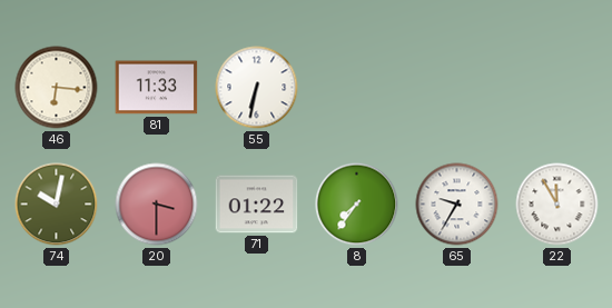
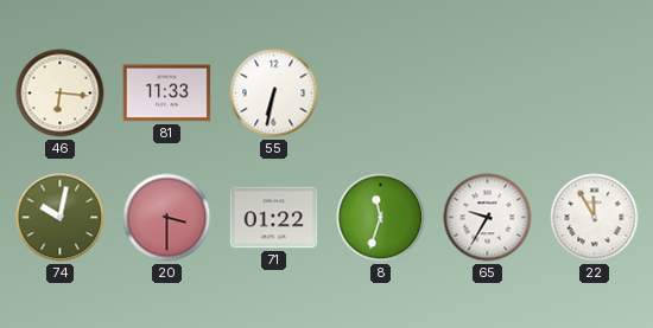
8: 7:36 -> 11:33
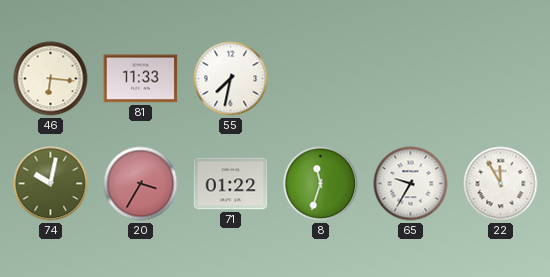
55: 6:32 -> 7:32
20: 3:30 -> 3:35
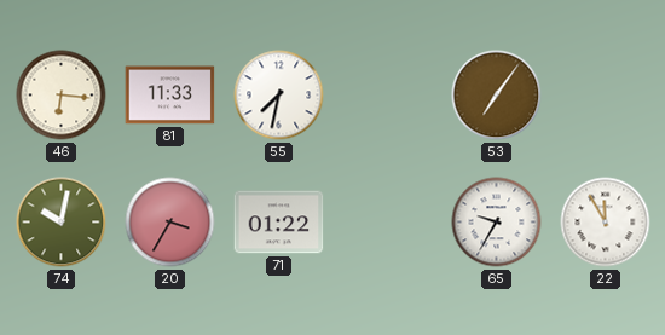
53: none -> 7:06
8: 11:33 -> none
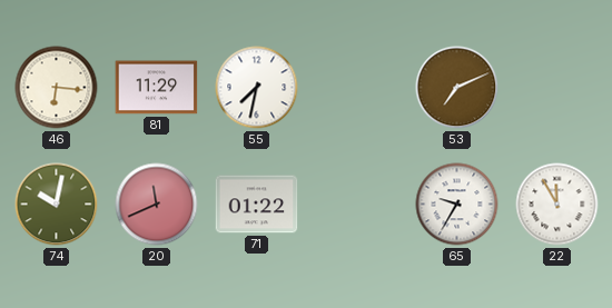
81: 11:33 -> 11:29
53: 7:06 -> 7:11
20: 3:35 -> 11:41
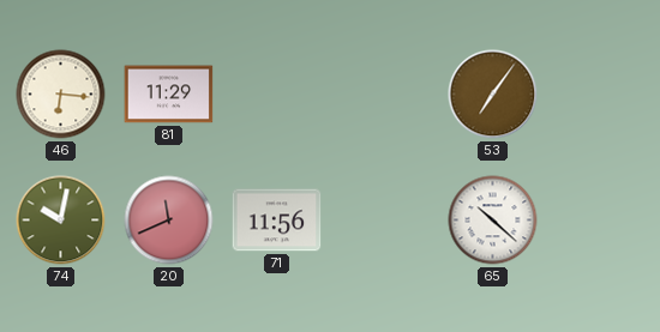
55: 7:32 -> none
53: 7:11 -> 7:06
71: 01:22 -> 11:56
65: 9:35 -> 10:22
22: 11:55 -> none
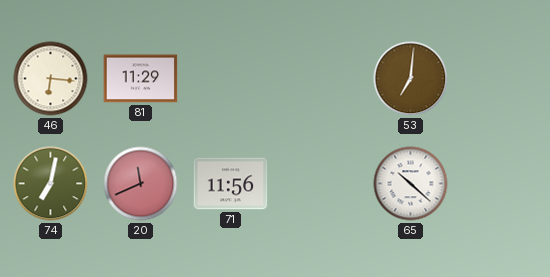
53: 7:06 -> 7:01
74: 10:02 -> 7:02
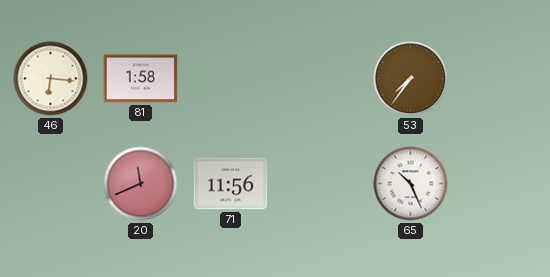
81: 11:29 -> 1:58
53: 7:01 -> 7:36
74: 7:02 -> none
65: 10:22 -> 10:26
